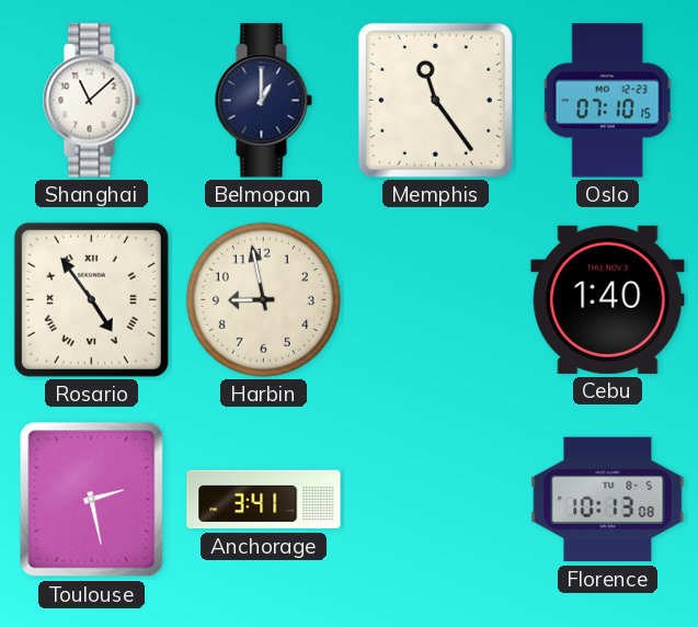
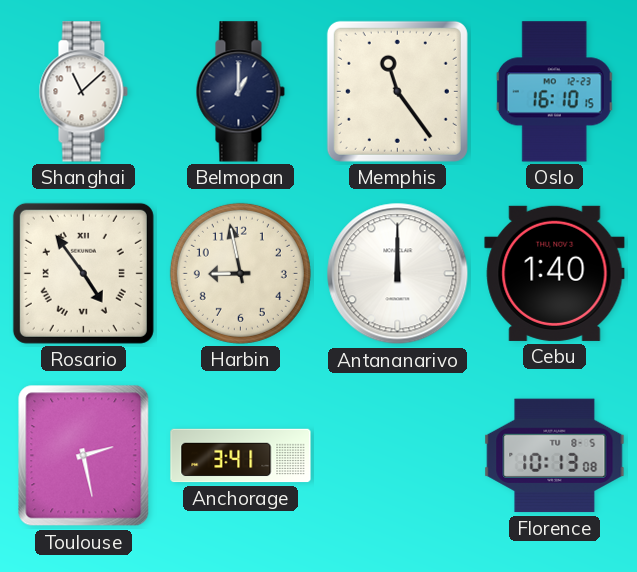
Oslo: 07:10 -> 16:10
Antananarivo: none -> 12:00
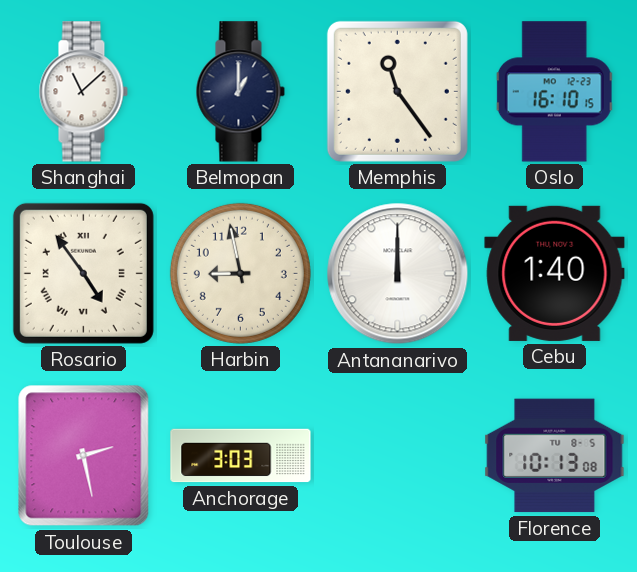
Anchorage: 3:41 -> 3:03
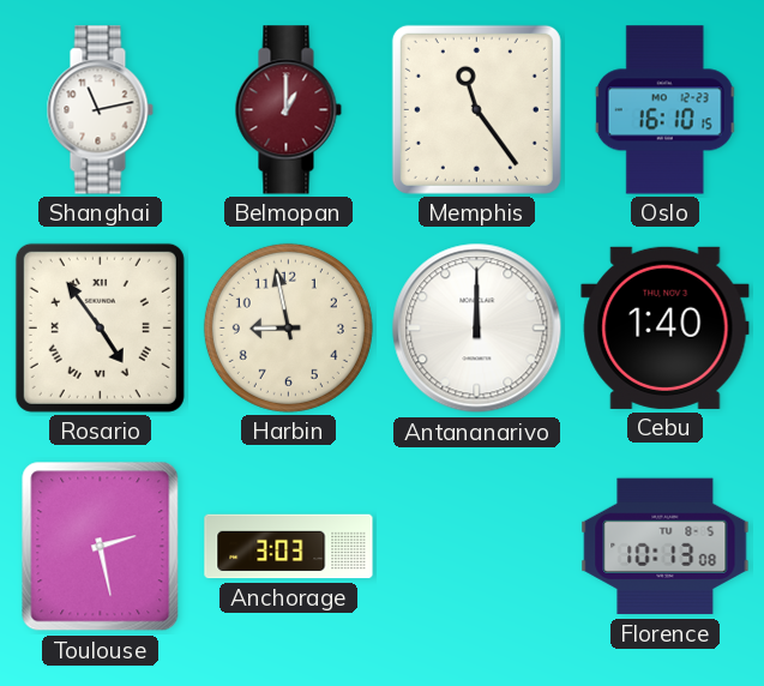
Shanghai: 11:08 -> 11:13
Belmopan dial: navy -> burgundy
